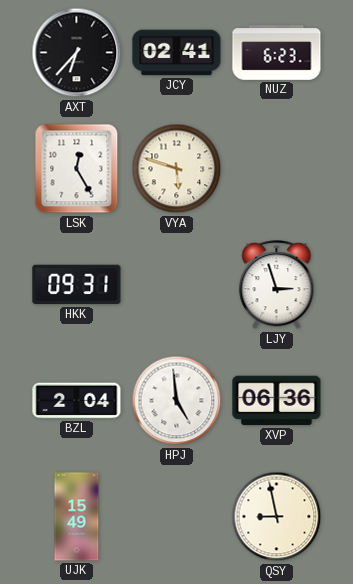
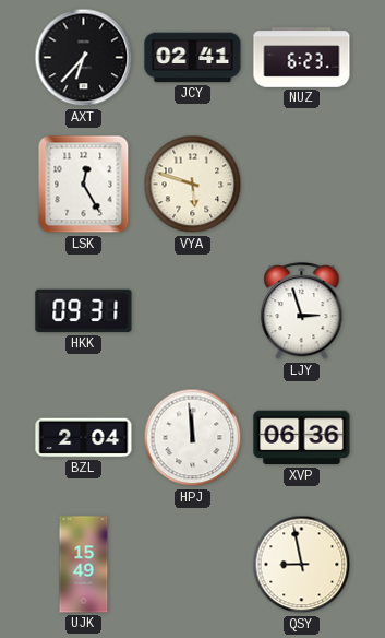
HPJ: 4:59 -> 11:59
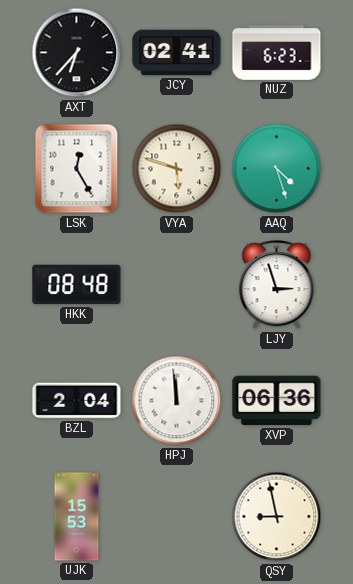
AAQ: none -> 4:27
HKK: 09:31 -> 08:48
UJK: 15:49 -> 15:53
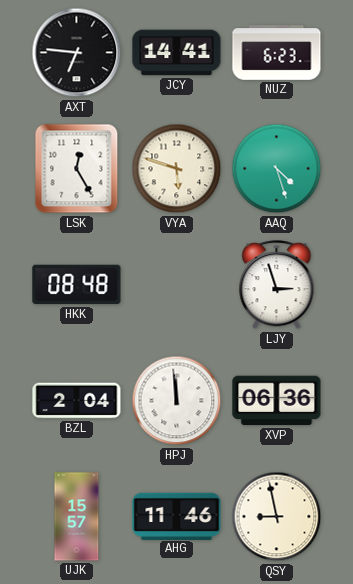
AXT: 6:37 -> 6:46
JCY: 02:41 -> 14:41
UJK: 15:53 -> 15:57
AHG: none -> 11:46
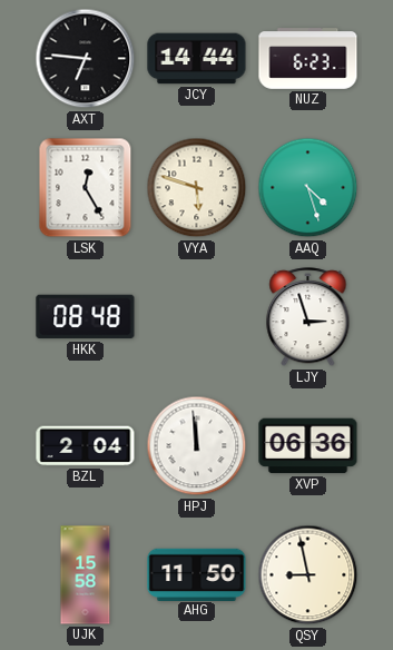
JCY: 14:41 -> 14:44
UJK: 15:57 -> 15:58
AHG: 11:46 -> 11:50
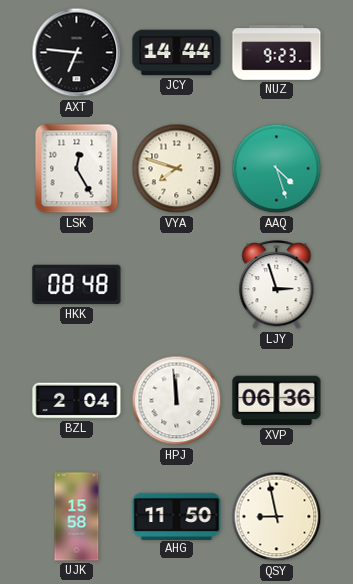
NUZ: 6:23 -> 9:23
VYA: 5:48 -> 7:48
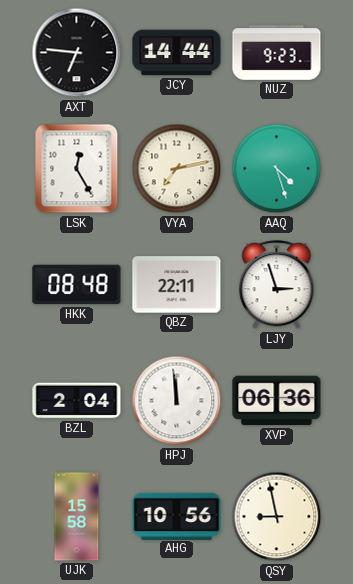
VYA: 7:48 -> 7:13
QBZ: none -> 22:11
AHG: 11:50 -> 10:56
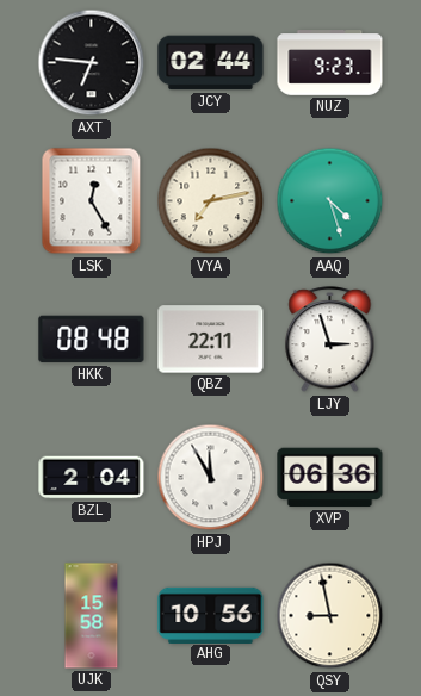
JCY: 14:44 -> 02:44
HPJ: 11:59 -> 11:55
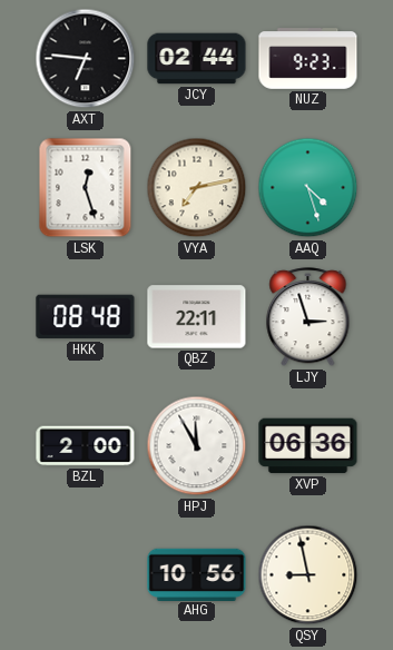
LSK: 12:25 -> 12:27
BZL: 2:04 -> 2:00
UJK: 15:58 -> none
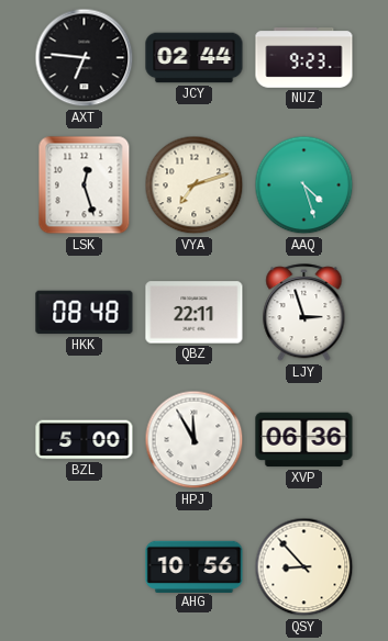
VYA: 7:13 -> 7:12
BZL: 2:00 -> 5:00
QSY: 8:58 -> 8:53
